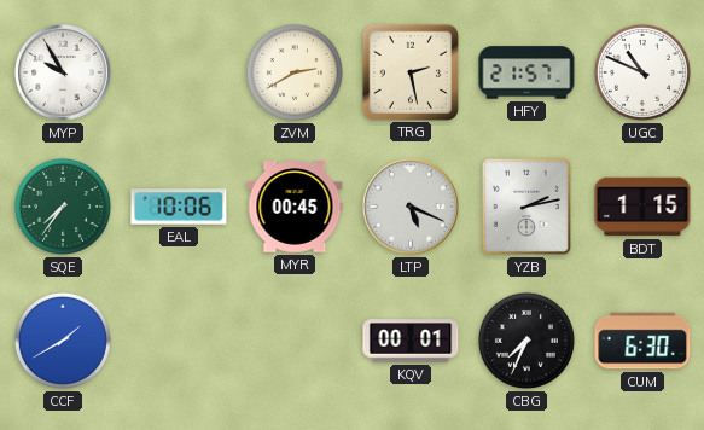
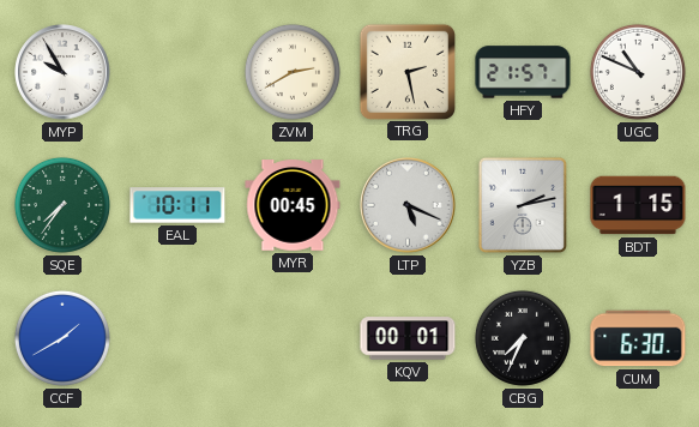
EAL: 10:06 -> 10:11
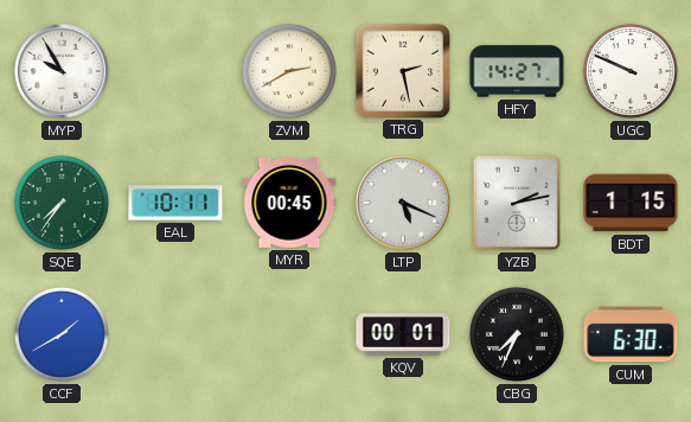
HFY: 21:57 -> 14:27
UGC: 10:49 -> 9:49
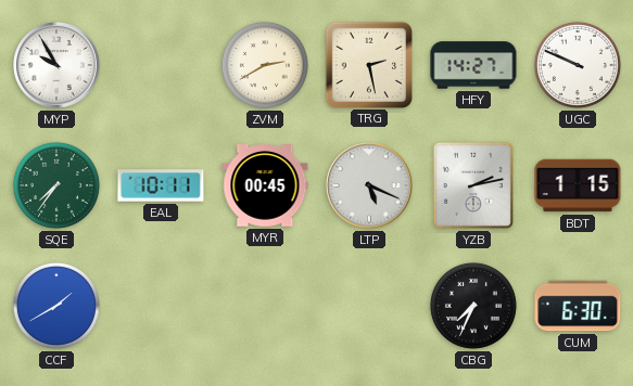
KQV: 00:01 -> none
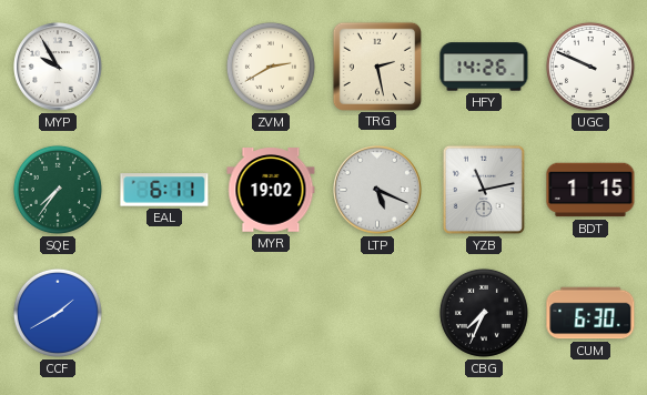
HFY: 14:27 -> 14:26
EAL: 10:11 -> 6:11
MYR: 00:45 -> 19:02
YZB: 2:13 -> 11:13
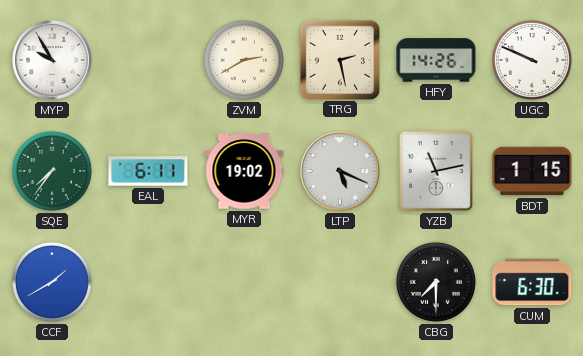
CBG: 7:34 -> 7:30
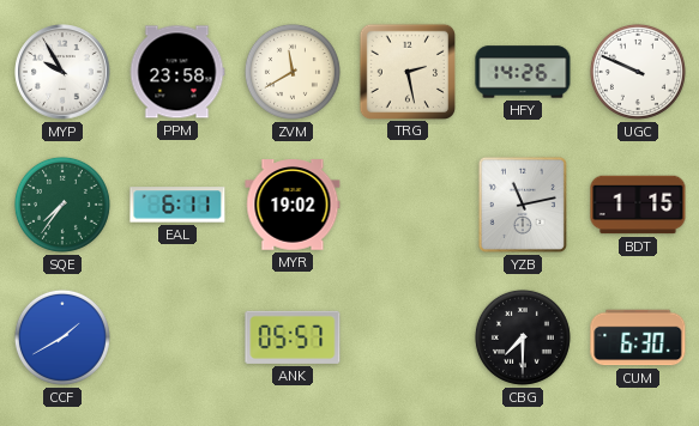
PPM: none -> 23:58
ZVM: 2:40 -> 11:40
LTP: 5:19 -> none
ANK: none -> 05:57
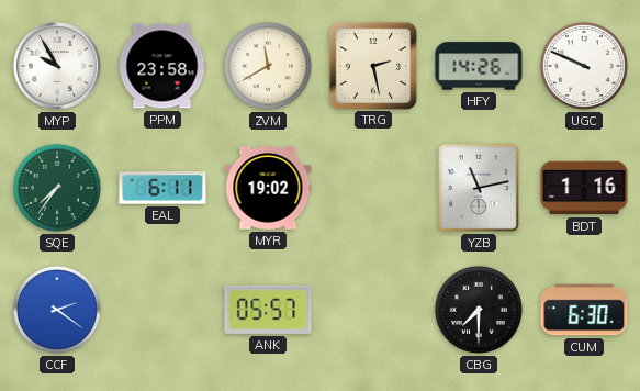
BDT: 1:15 -> 1:16
CCF: 1:40 -> 2:21
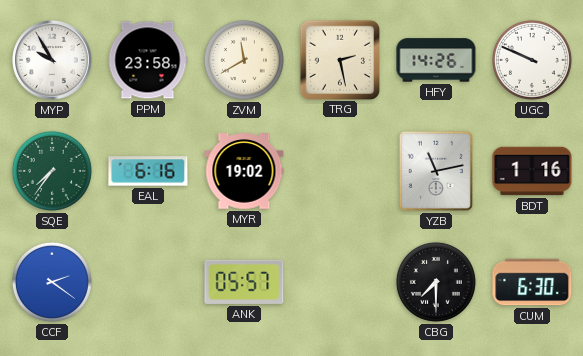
EAL: 6:11 -> 6:16
